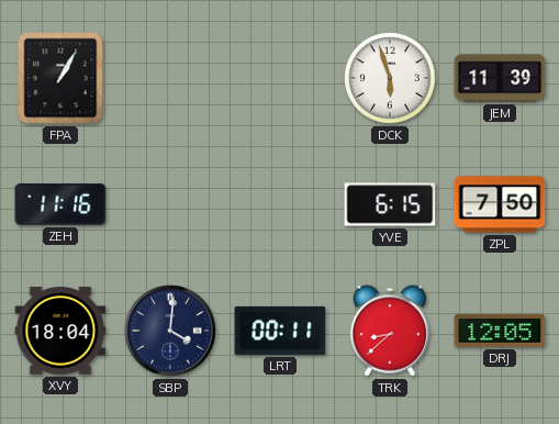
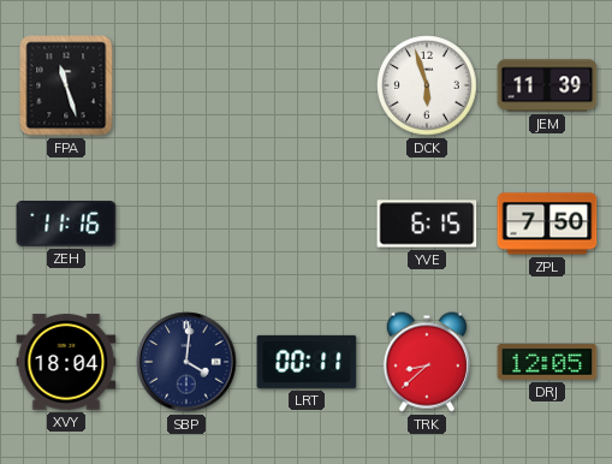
FPA: 1:05 -> 11:27
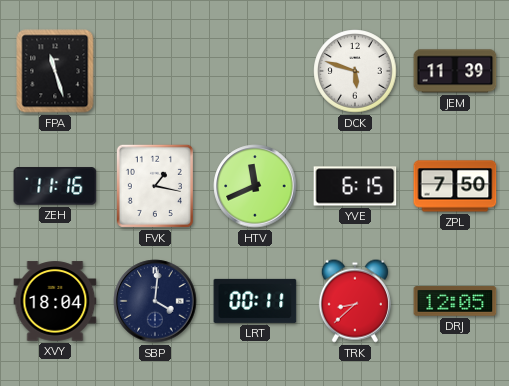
DCK: 5:57 -> 5:48
FVK: none -> 1:17
HTV: none -> 11:41
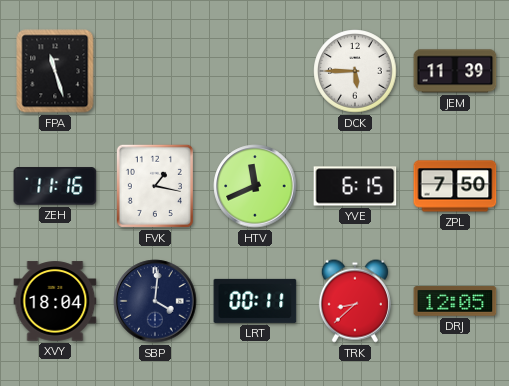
DCK: 5:48 -> 5:45
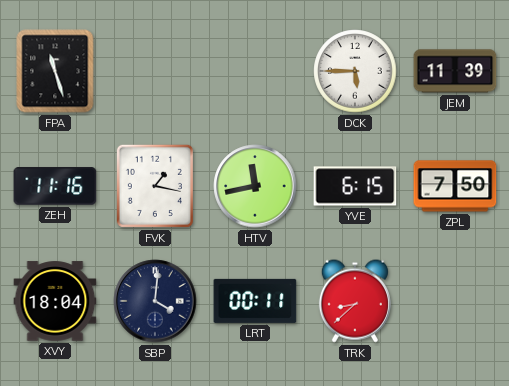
HTV: 11:41 -> 11:43
DRJ: 12:05 -> none
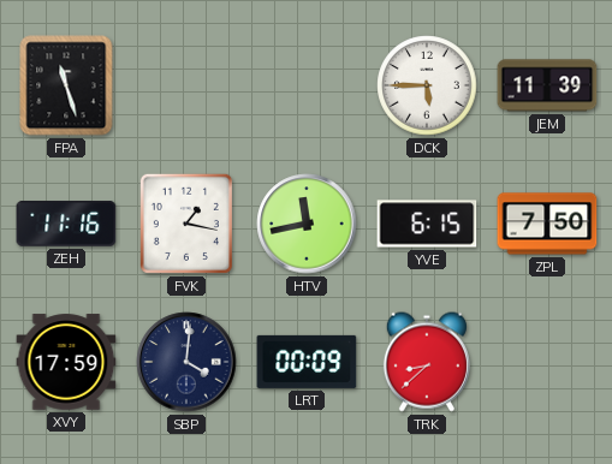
XVY: 18:04 -> 17:59
LRT: 00:11 -> 00:09
